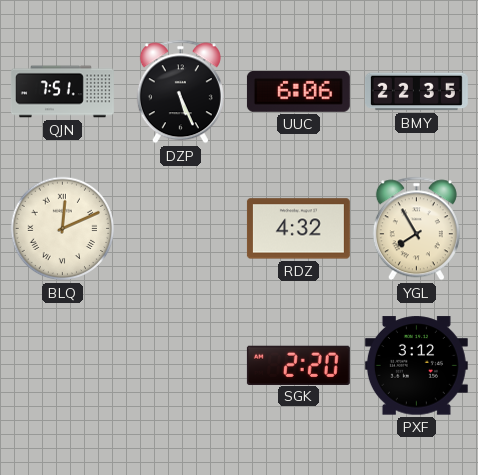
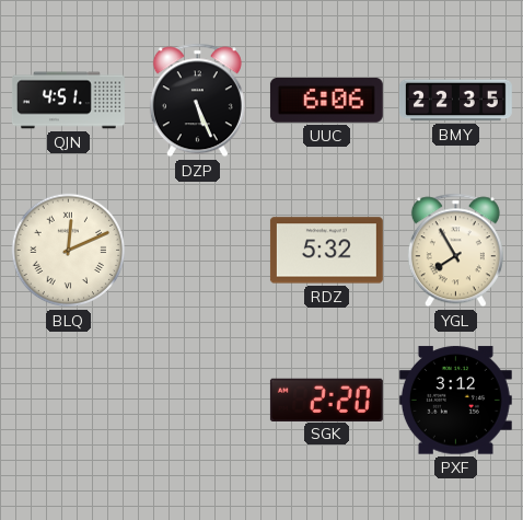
QJN: 7:51 -> 4:51
RDZ: 4:32 -> 5:32
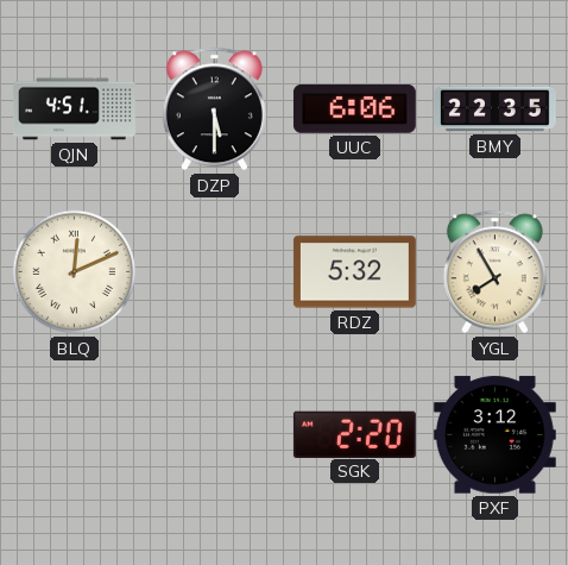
DZP: 5:26 -> 5:30
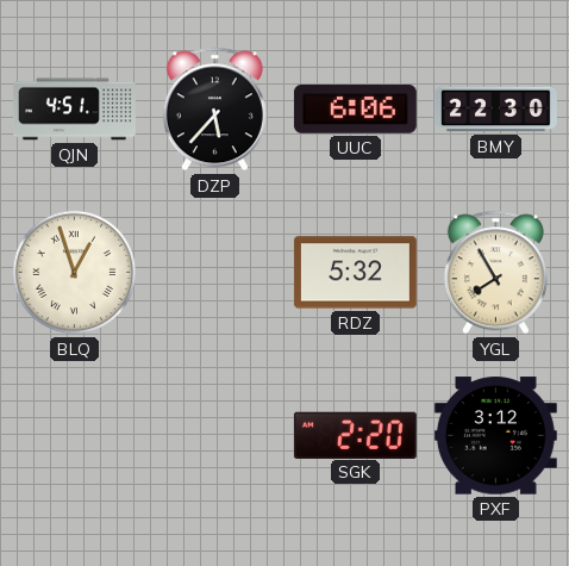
DZP: 5:30 -> 5:37
BMY: 22:35 -> 22:30
BLQ: 12:11 -> 12:57
